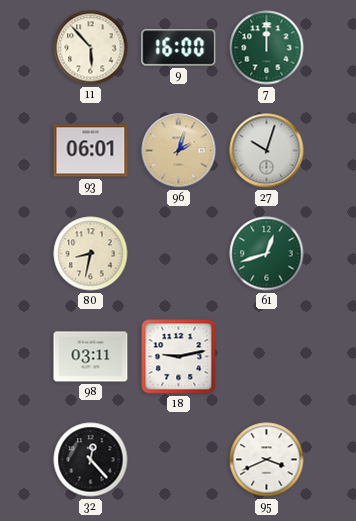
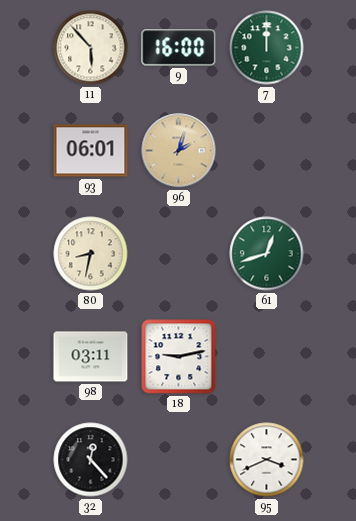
27: 10:03 -> none
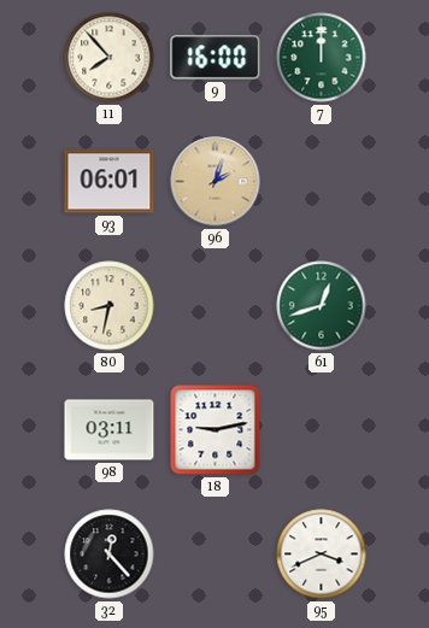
11: 5:53 -> 7:53
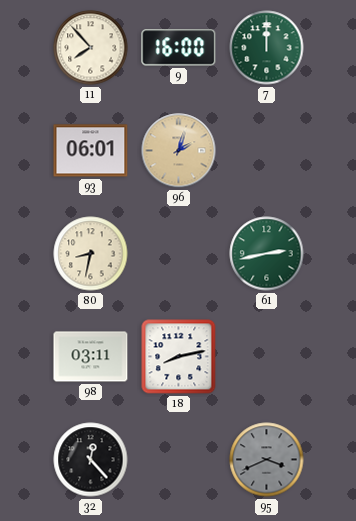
61: 12:42 -> 2:43
18: 9:13 -> 8:13
95 dial: white -> grey
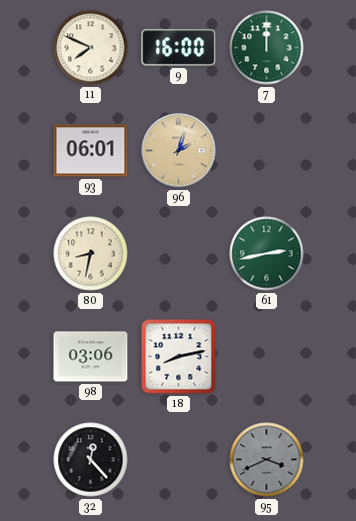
11: 7:53 -> 7:49
98: 03:11 -> 03:06
